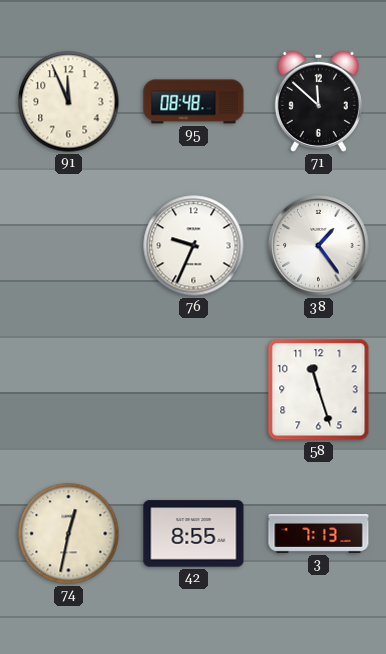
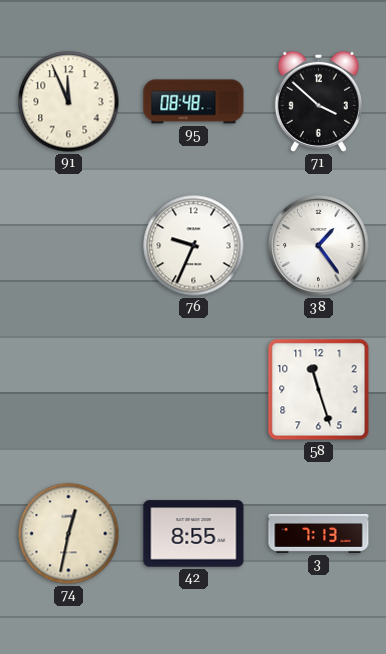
71: 11:52 -> 3:52
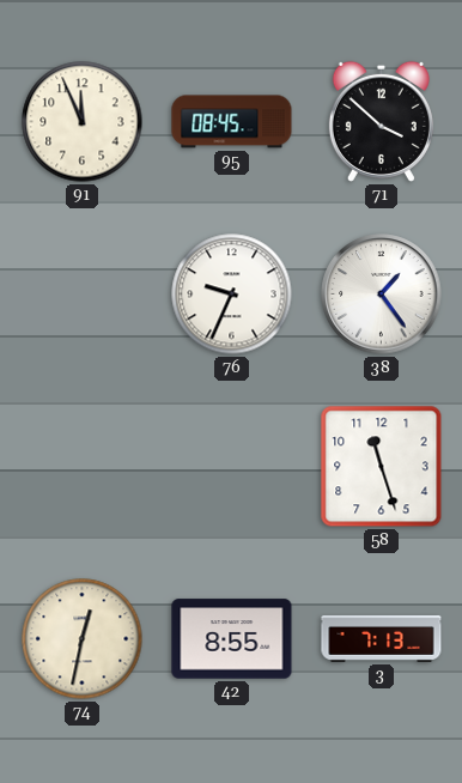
95: 08:48 -> 08:45
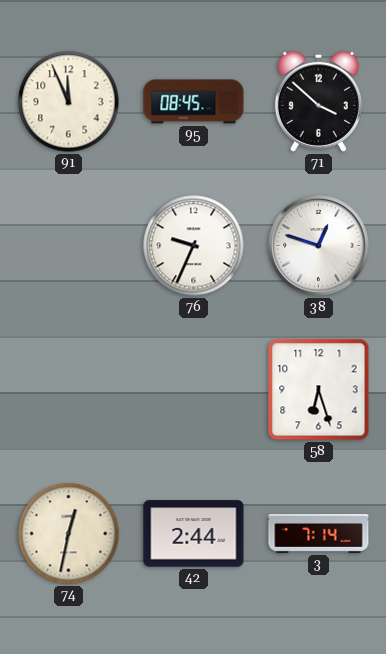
38: 1:24 -> 12:48
58: 11:27 -> 6:27
42: 8:55 -> 2:44
3: 7:13 -> 7:14
